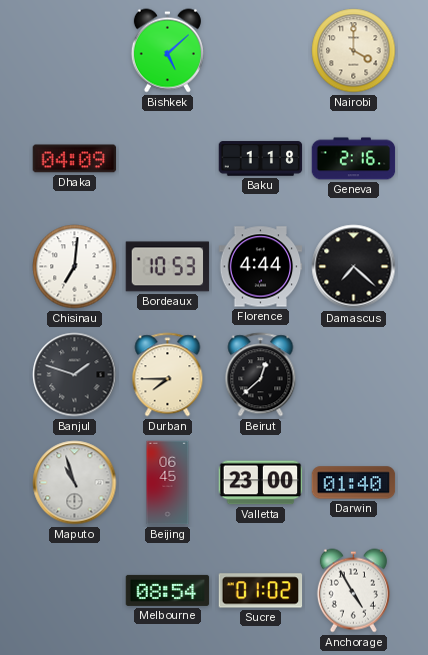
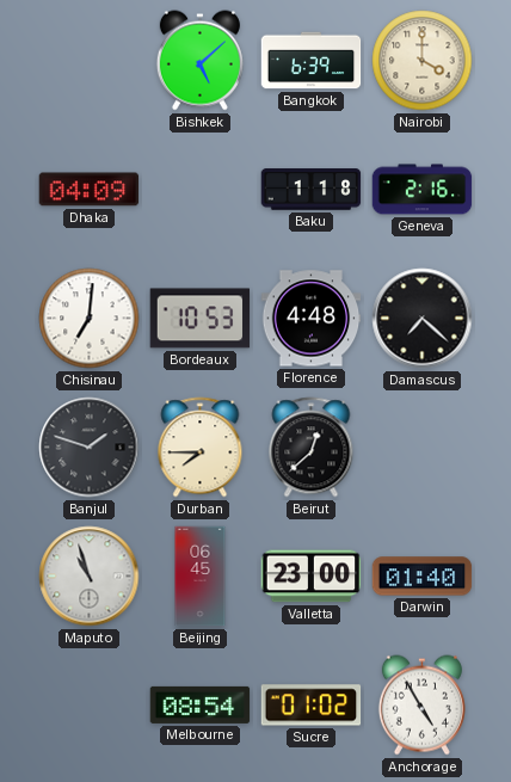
Bangkok: none -> 6:39
Florence: 4:44 -> 4:48
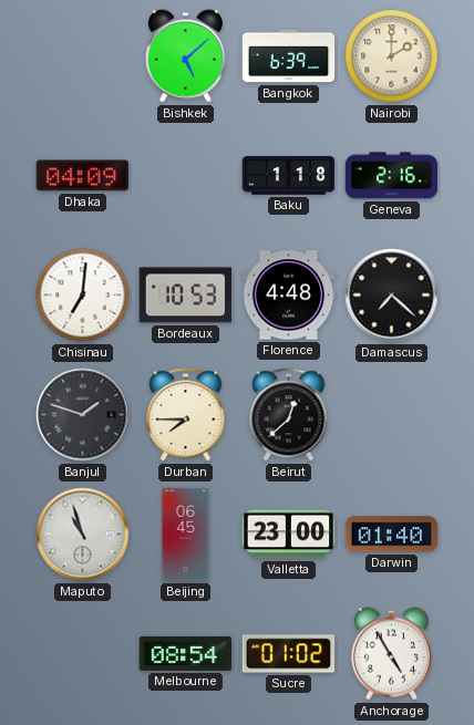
Nairobi: 4:00 -> 2:00
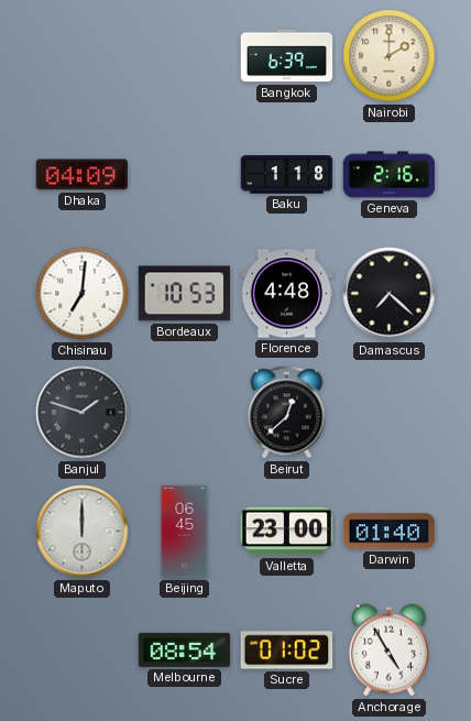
Bishkek: 5:08 -> none
Durban: 7:45 -> none
Maputo: 10:57 -> 12:00
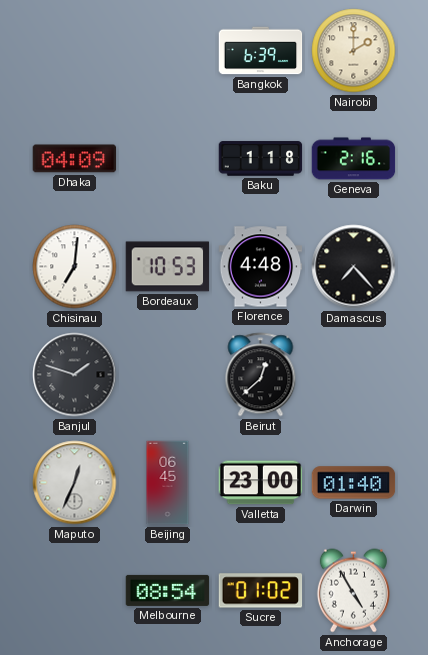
Damascus: 7:22 -> 7:23
Maputo: 12:00 -> 12:34
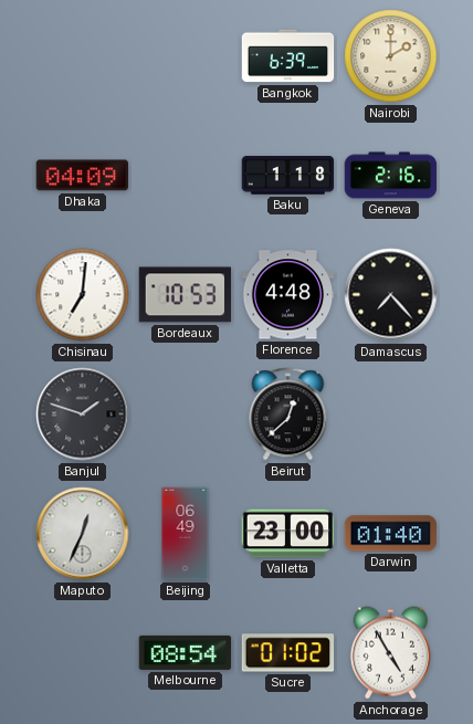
Beijing: 06:45 -> 06:49
